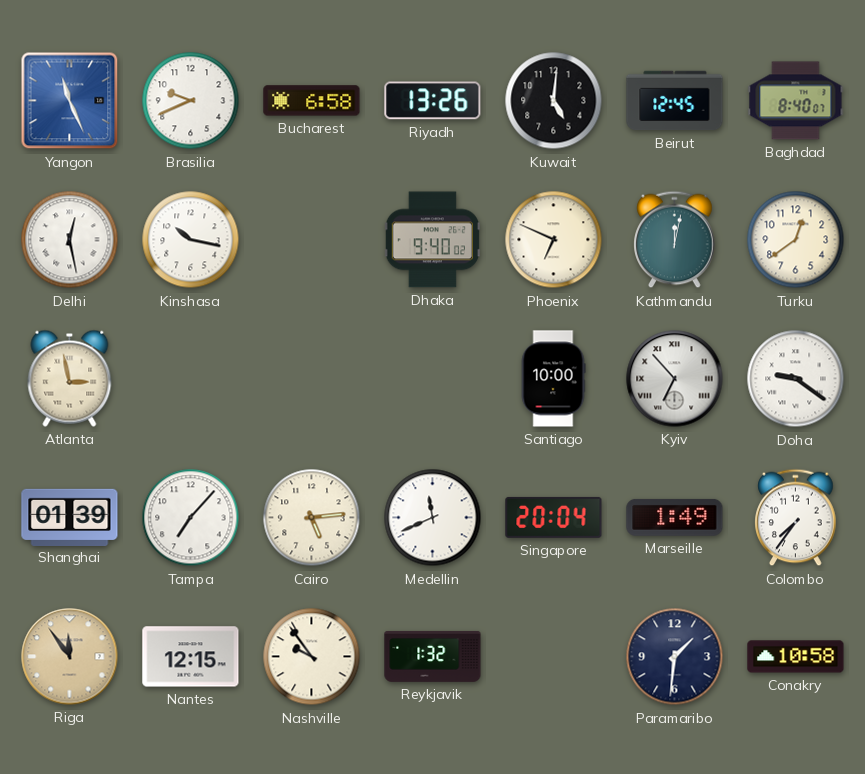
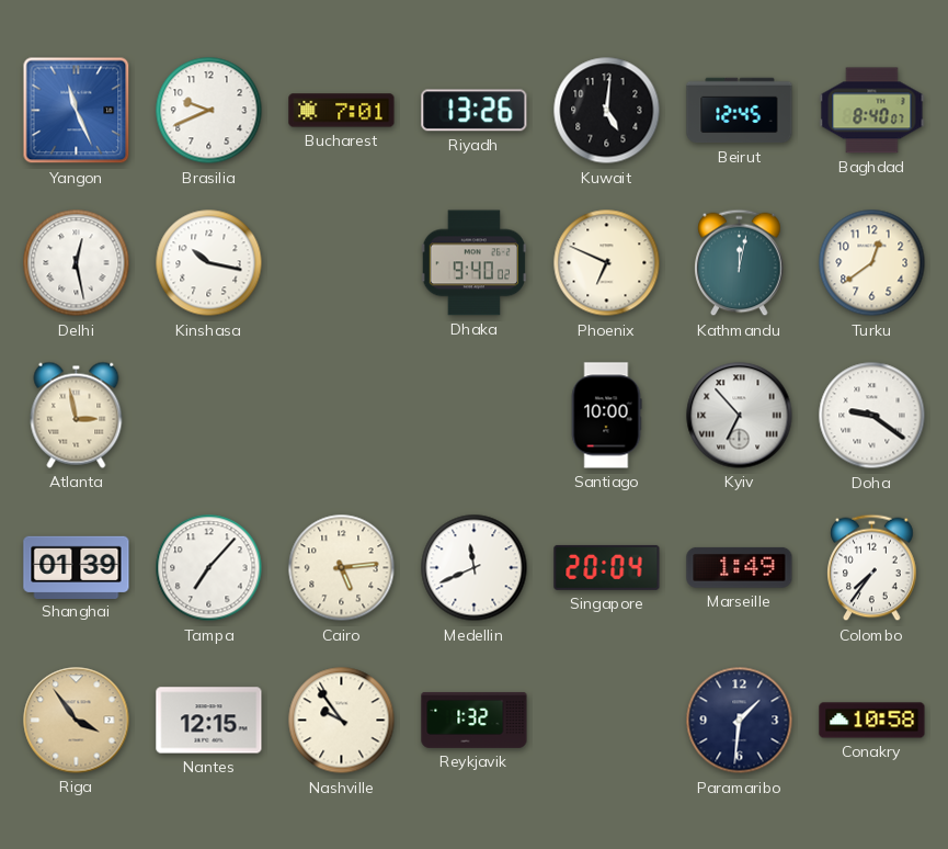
Bucharest: 6:58 -> 7:01
Riga: 11:54 -> 3:54
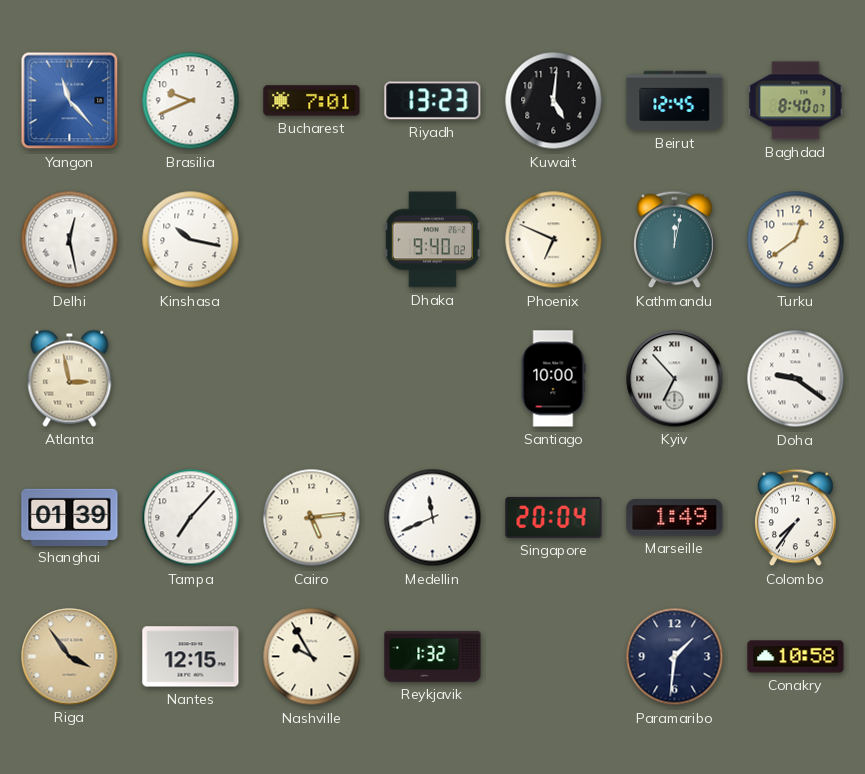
Yangon: 11:26 -> 11:23
Riyadh: 13:26 -> 13:23
Nashville: 9:54 -> 9:55
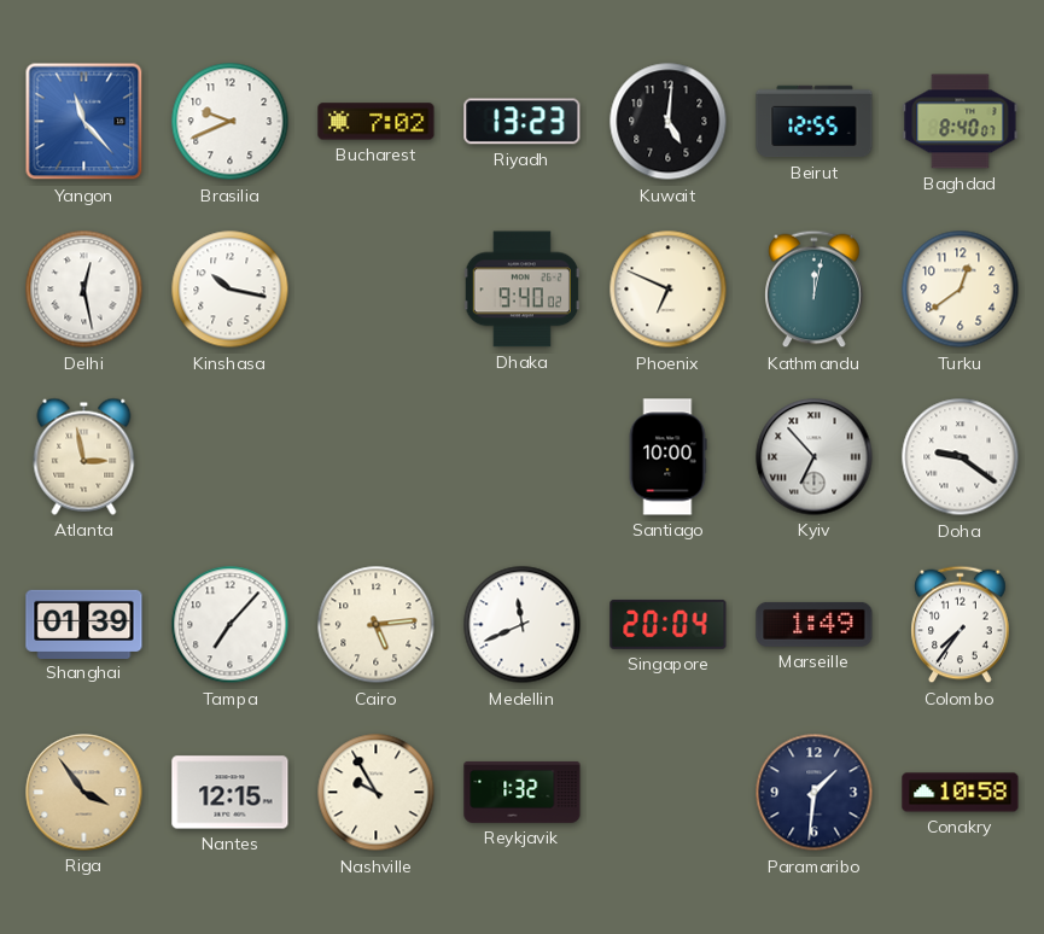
Bucharest: 7:01 -> 7:02
Beirut: 12:45 -> 12:55
